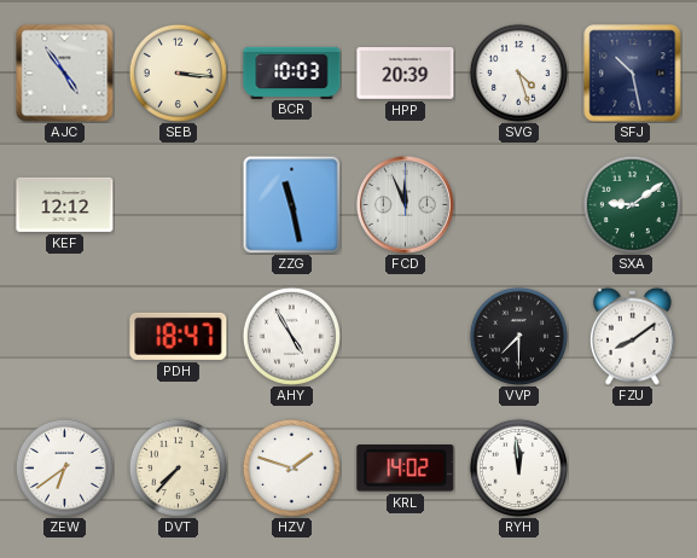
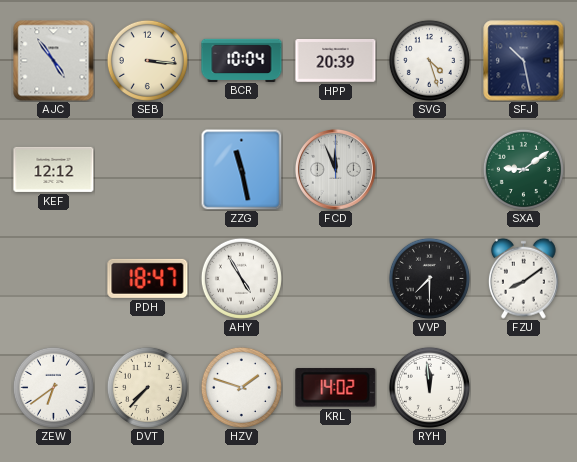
BCR: 10:03 -> 10:04
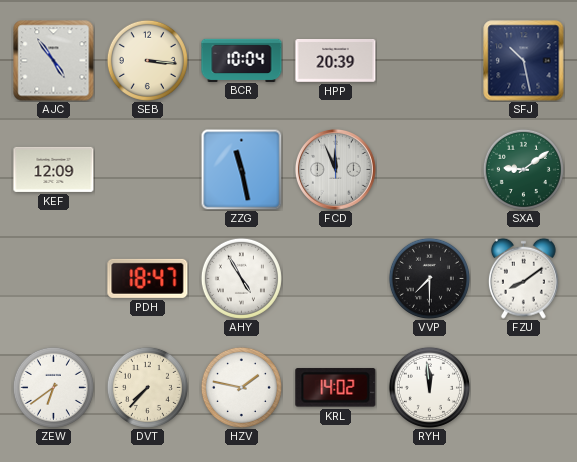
SVG: 4:27 -> none
KEF: 12:12 -> 12:09
HZV: 1:48 -> 1:47
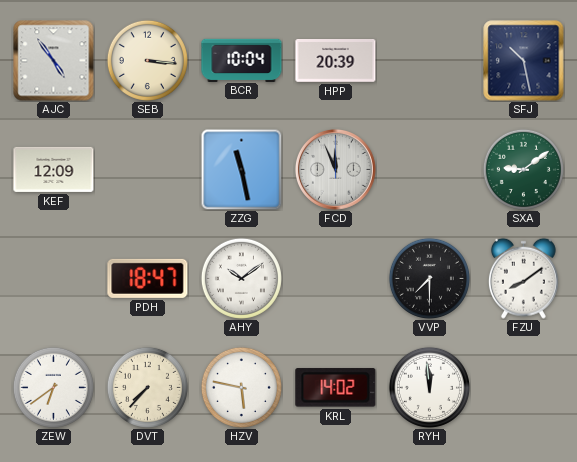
AHY: 4:55 -> 10:09
HZV: 1:47 -> 5:47
